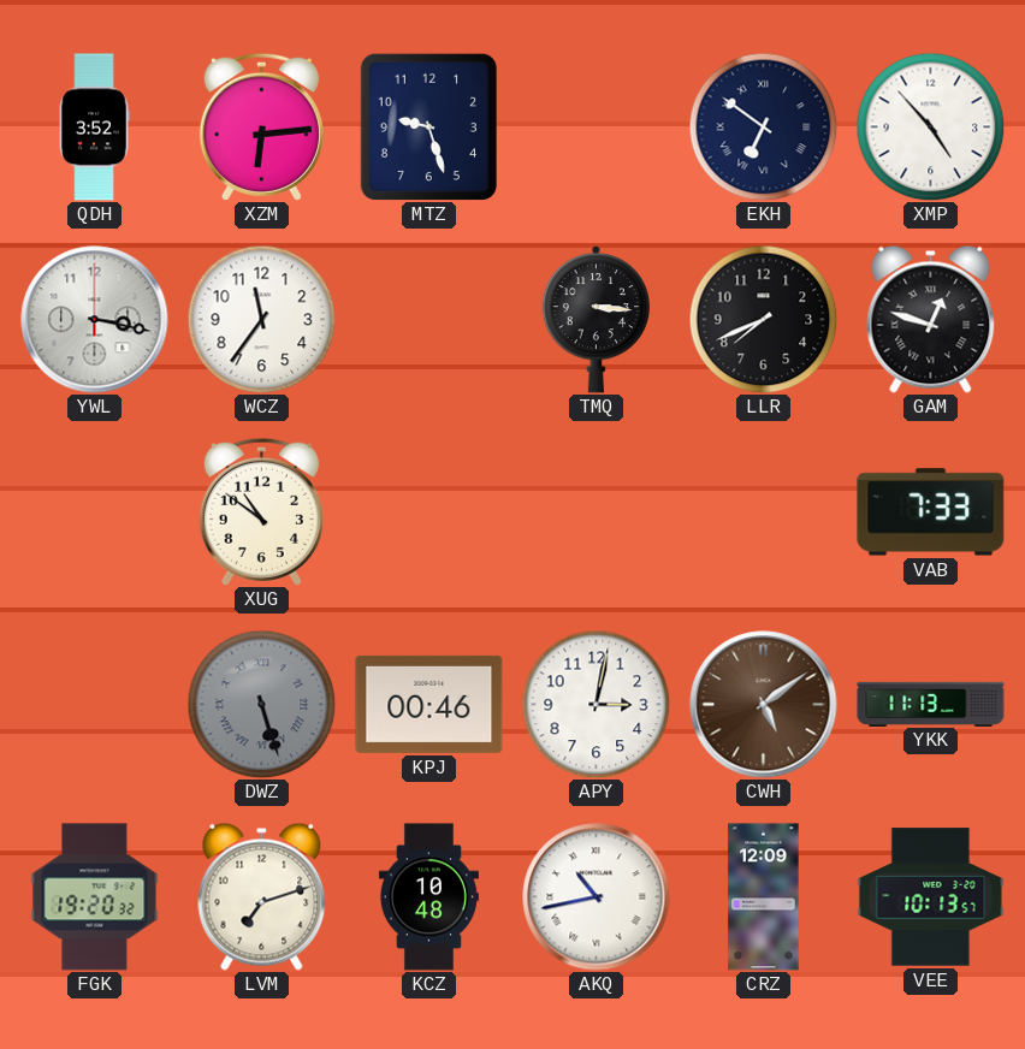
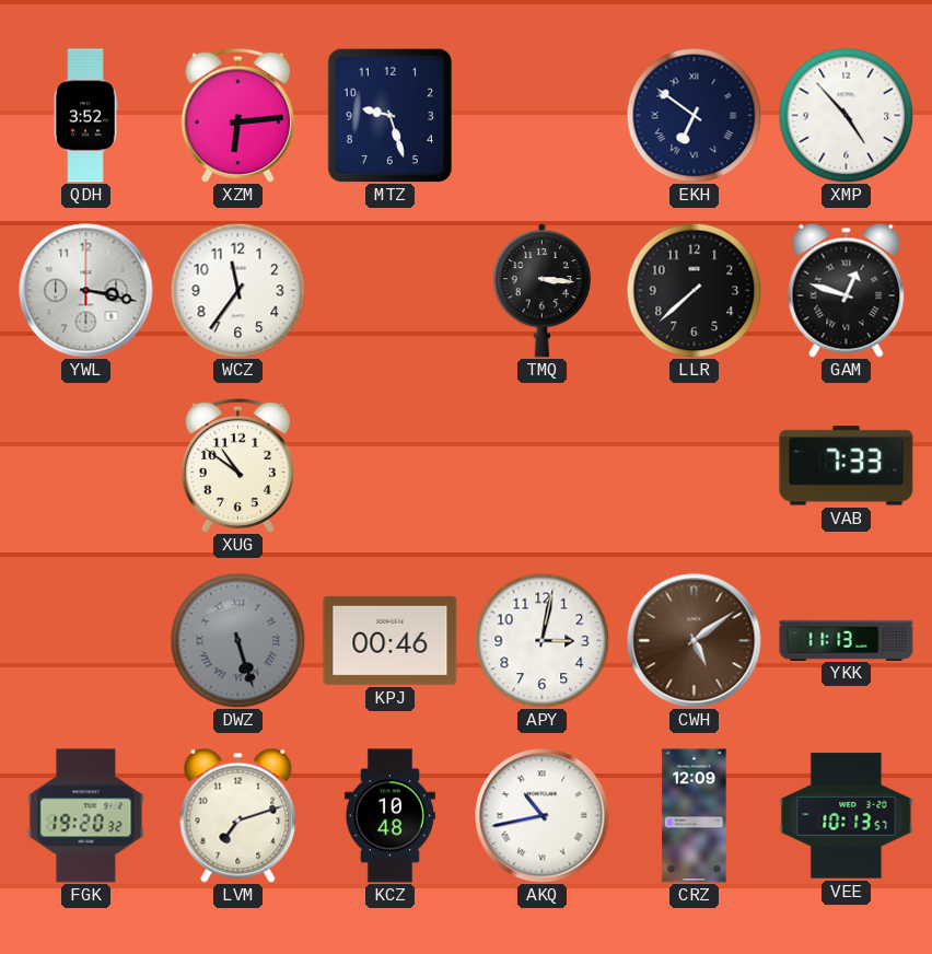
LLR: 7:41 -> 7:38
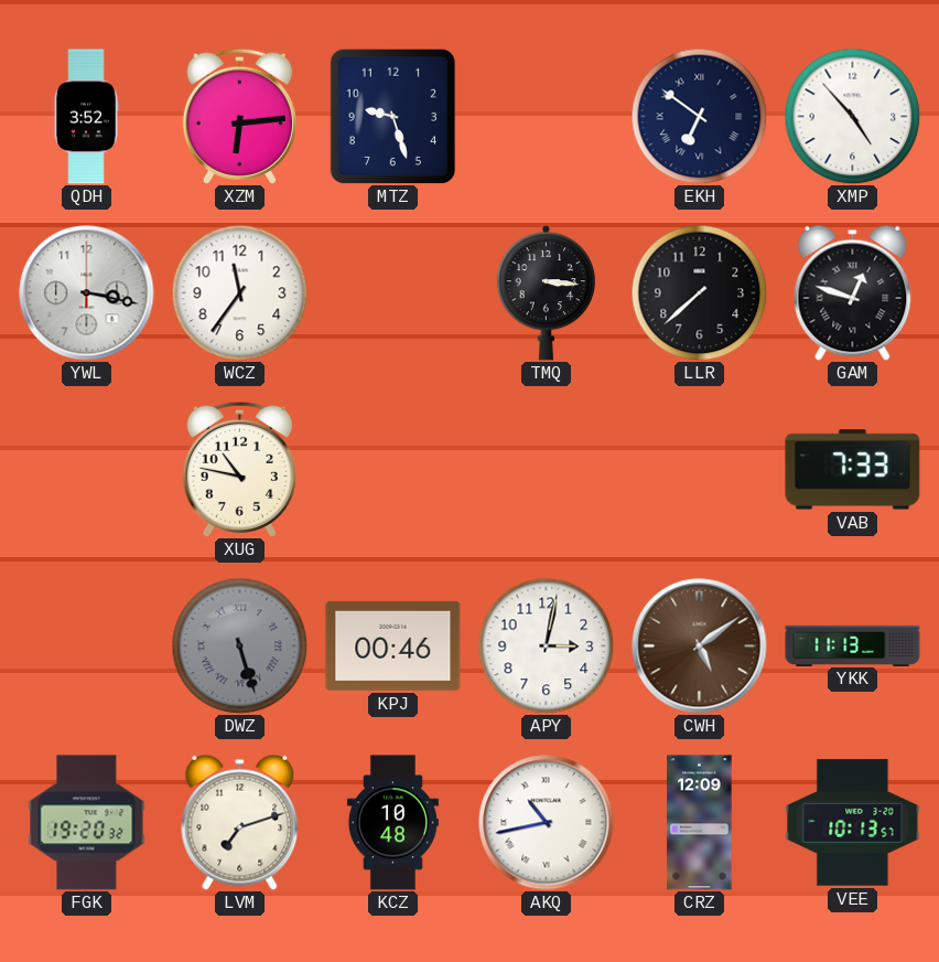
XUG: 10:51 -> 10:47
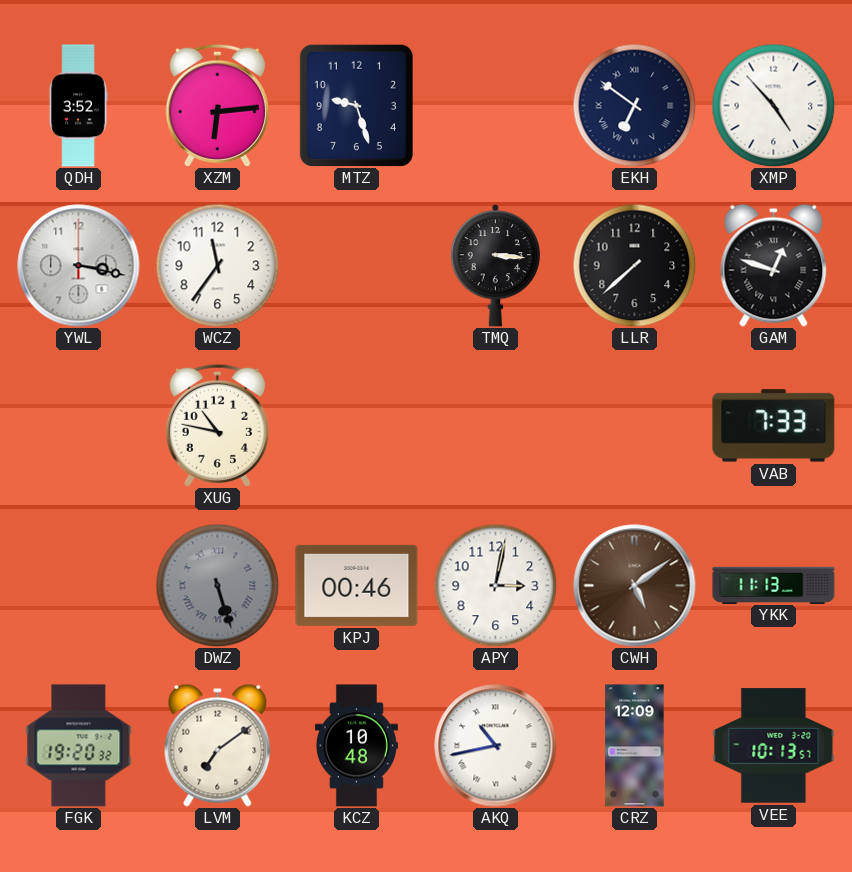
LVM: 7:12 -> 7:09
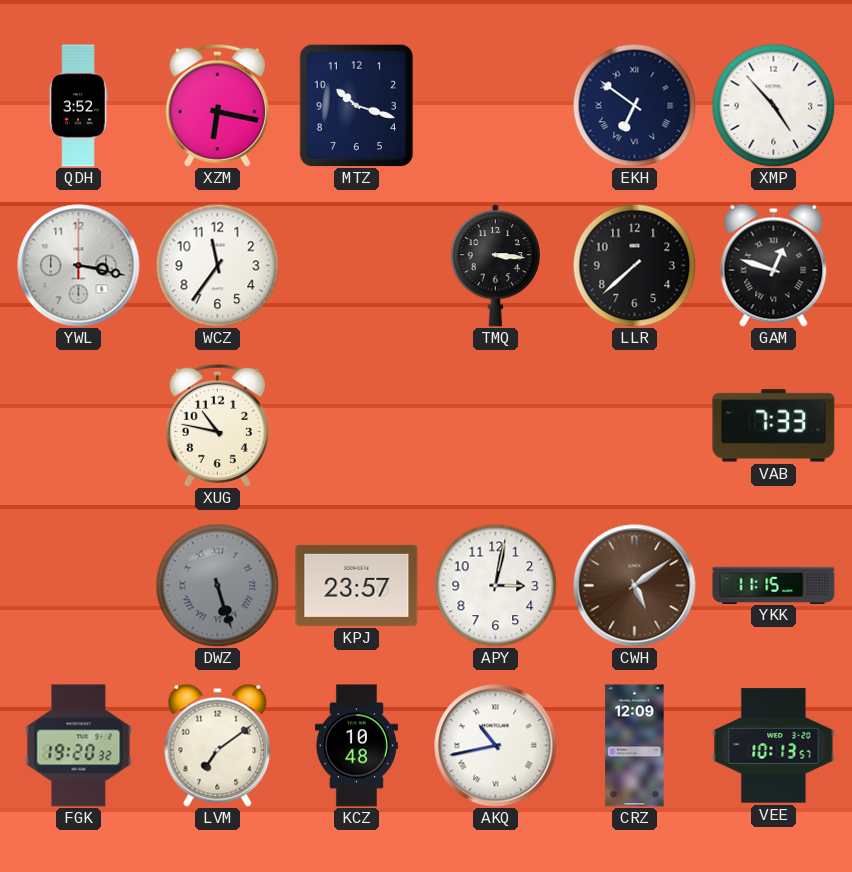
XZM: 6:14 -> 6:17
MTZ: 9:27 -> 10:18
KPJ: 00:46 -> 23:57
YKK: 11:13 -> 11:15
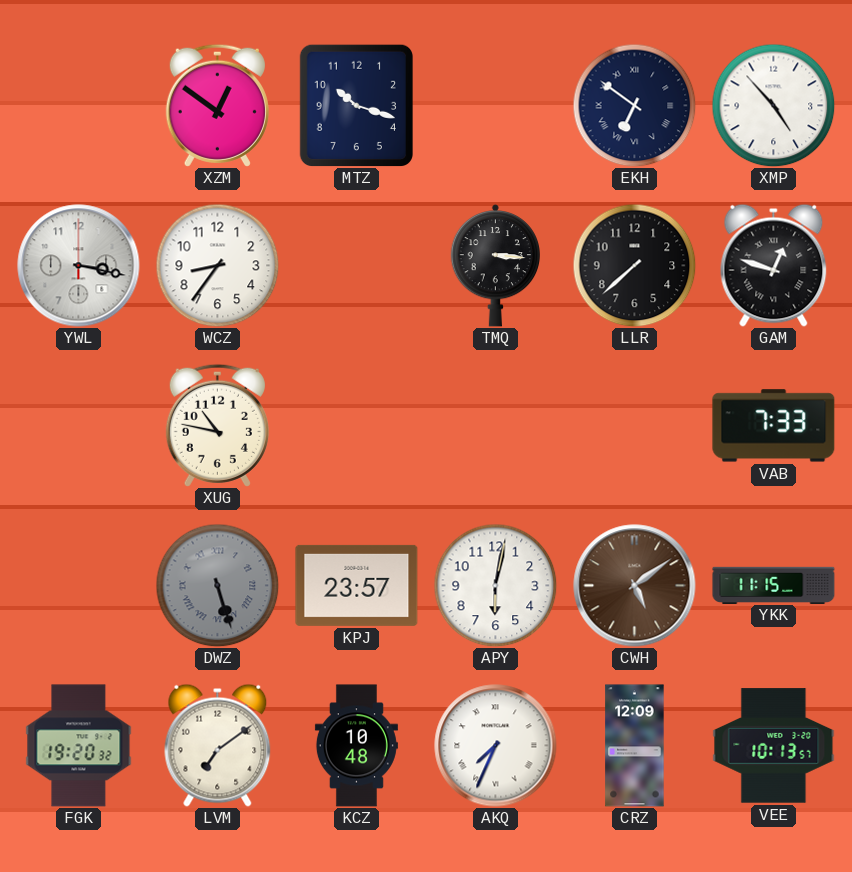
QDH: 3:52 -> none
XZM: 6:17 -> 12:51
WCZ: 11:36 -> 8:36
APY: 3:02 -> 6:02
AKQ: 10:43 -> 7:34
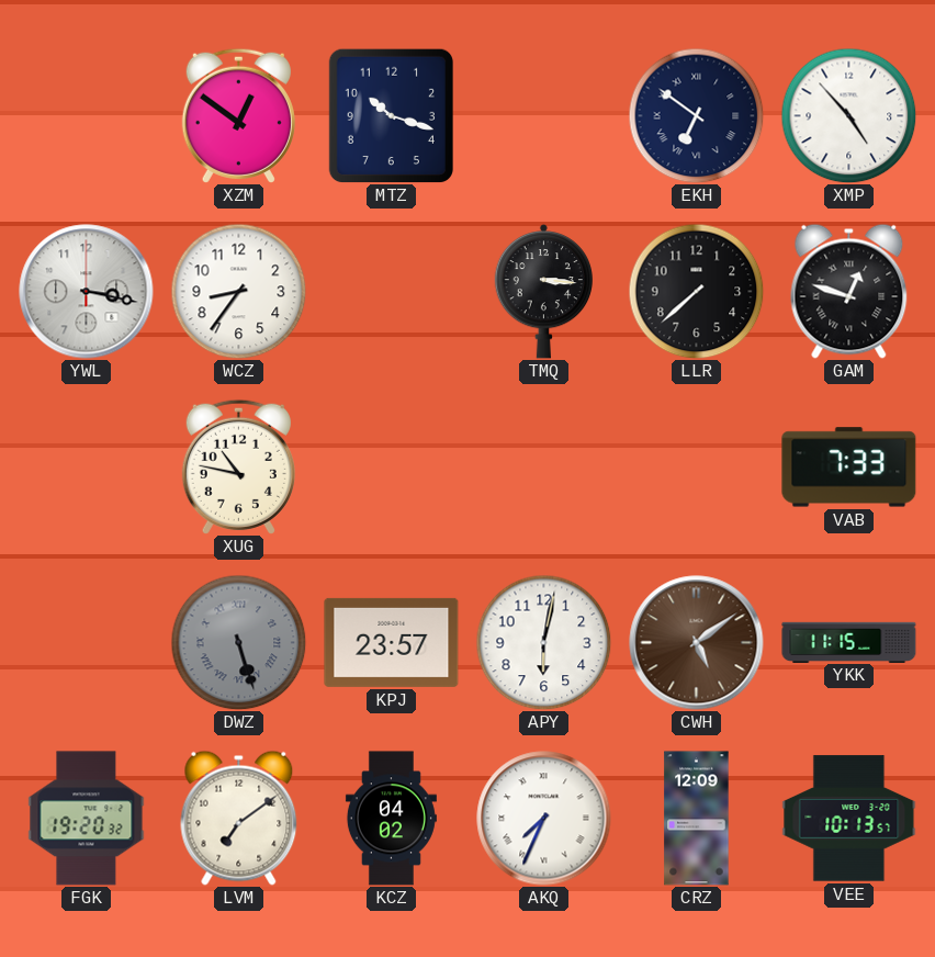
KCZ: 10:48 -> 04:02
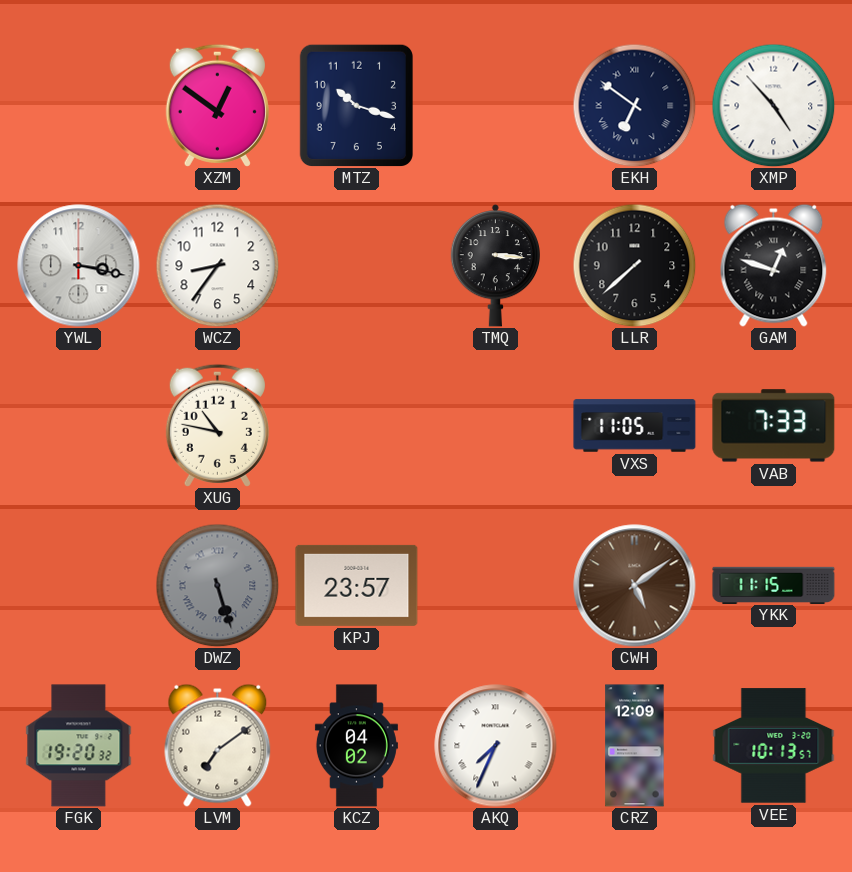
VXS: none -> 11:05
APY: 6:02 -> none
